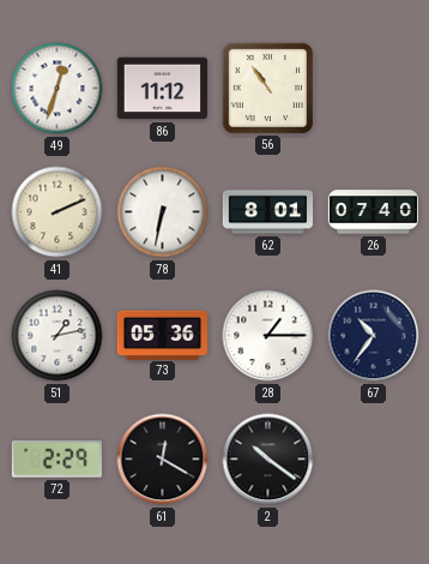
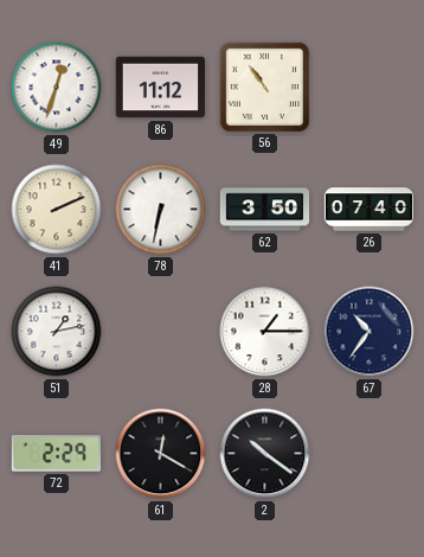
62: 8:01 -> 3:50
73: 05:36 -> none
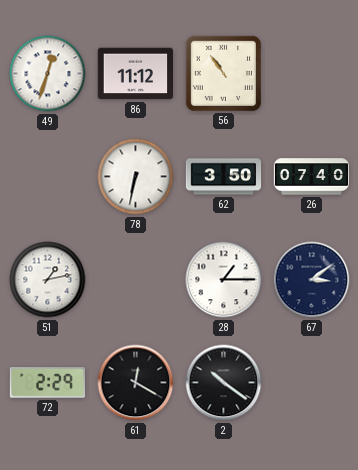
41: 2:11 -> none
67: 10:36 -> 3:09
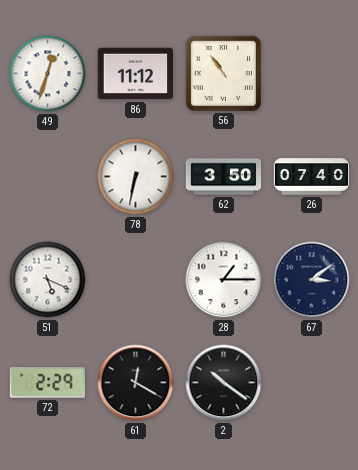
51: 1:13 -> 5:19
